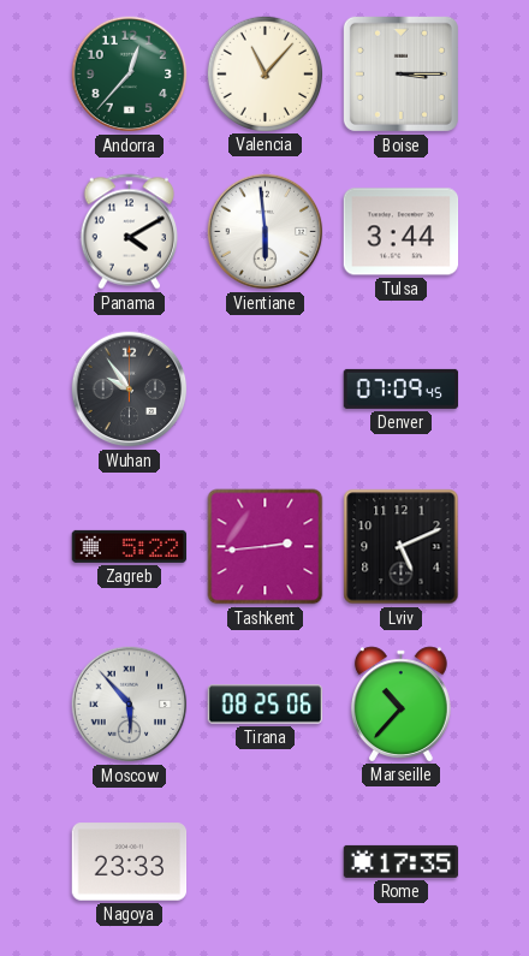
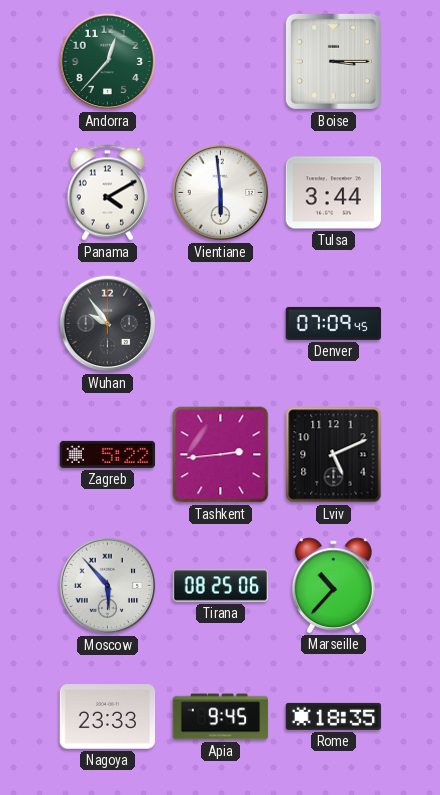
Valencia: 11:07 -> none
Apia: none -> 9:45
Rome: 17:35 -> 18:35
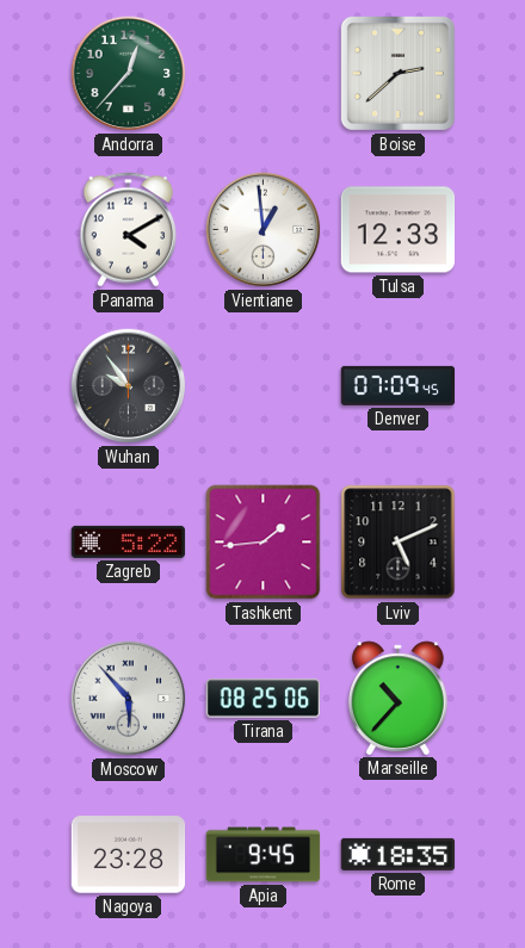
Boise: 3:15 -> 2:38
Vientiane: 5:59 -> 12:59
Tulsa: 3:44 -> 12:33
Tashkent: 2:44 -> 1:44
Nagoya: 23:33 -> 23:28
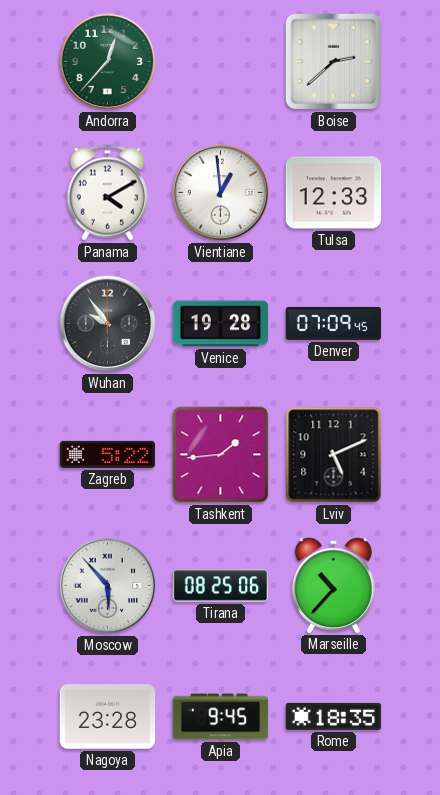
Venice: none -> 19:28
